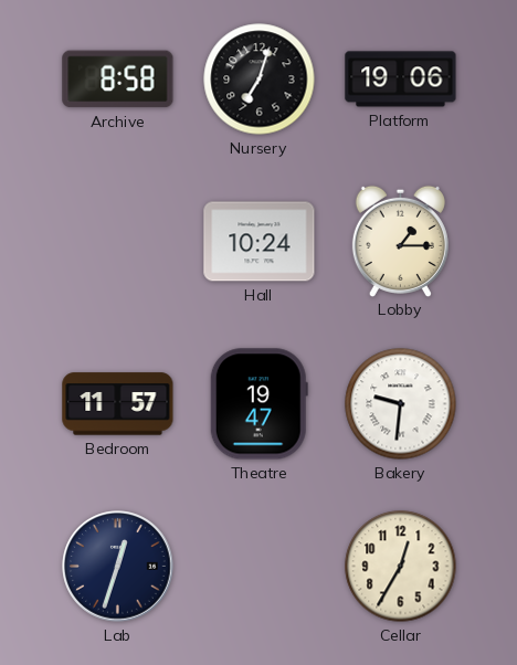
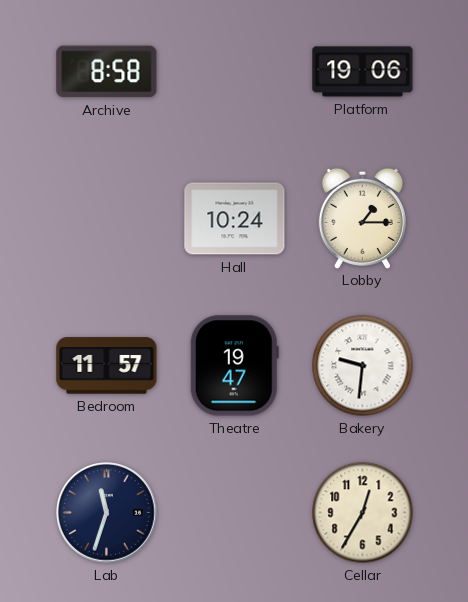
Nursery: 7:03 -> none
Lab: 12:33 -> 11:33
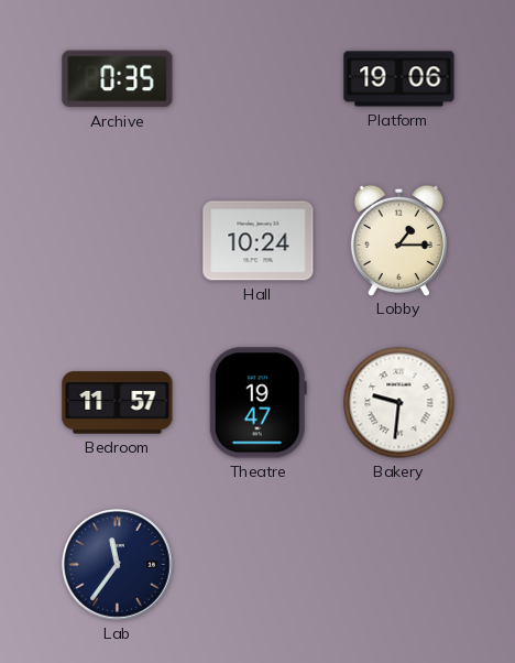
Archive: 8:58 -> 0:35
Lab: 11:33 -> 11:36
Cellar: 12:35 -> none
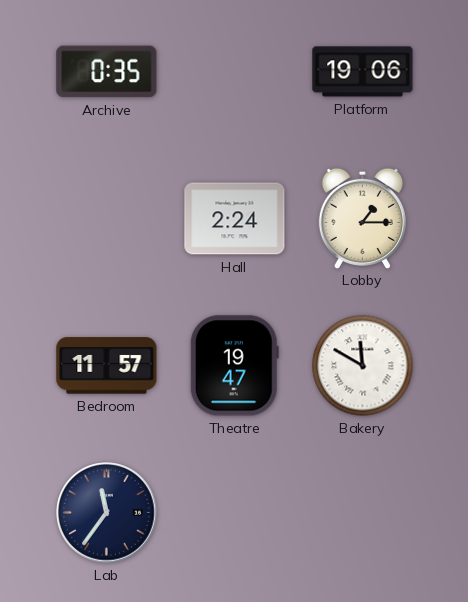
Hall: 10:24 -> 2:24
Bakery: 9:31 -> 11:50
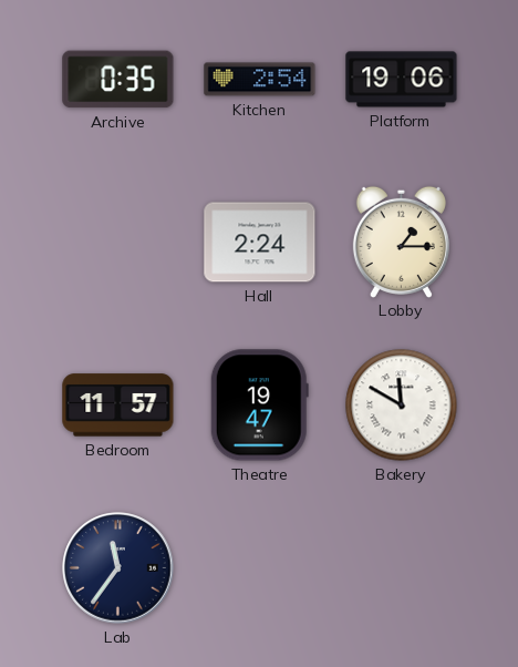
Kitchen: none -> 2:54
